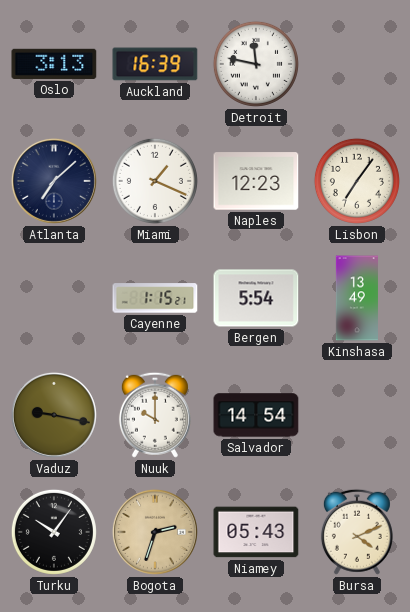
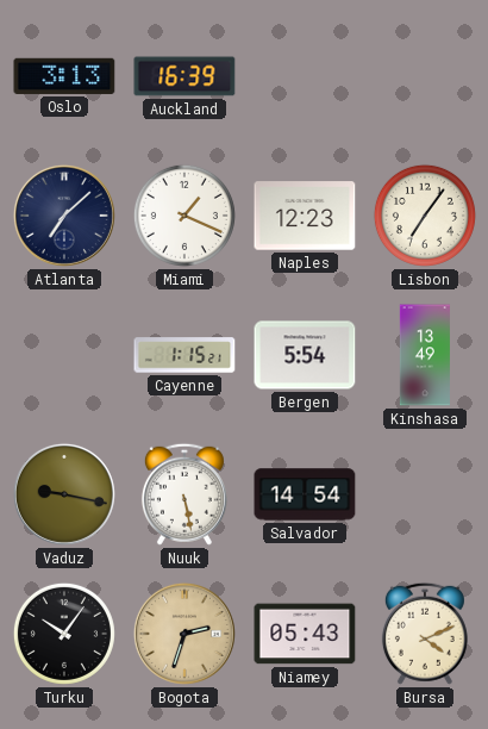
Detroit: 11:47 -> none
Nuuk: 10:00 -> 5:28
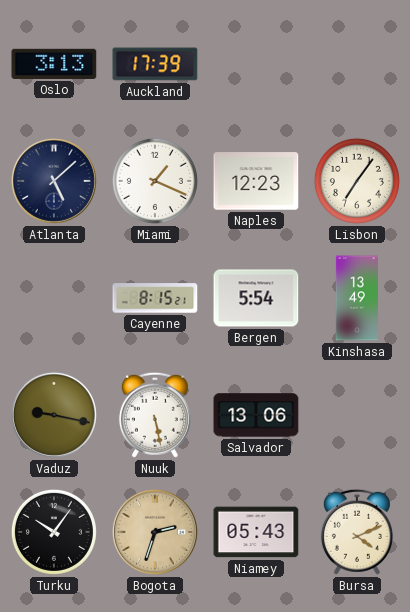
Auckland: 16:39 -> 17:39
Atlanta: 7:08 -> 5:08
Cayenne: 1:15 -> 8:15
Salvador: 14:54 -> 13:06
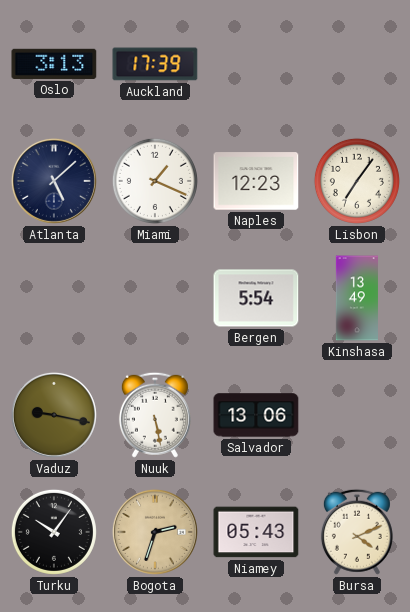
Cayenne: 8:15 -> none
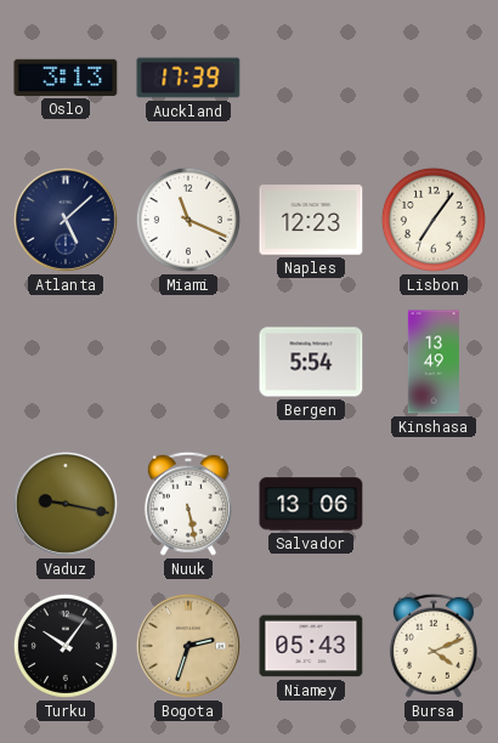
Miami: 1:19 -> 11:19
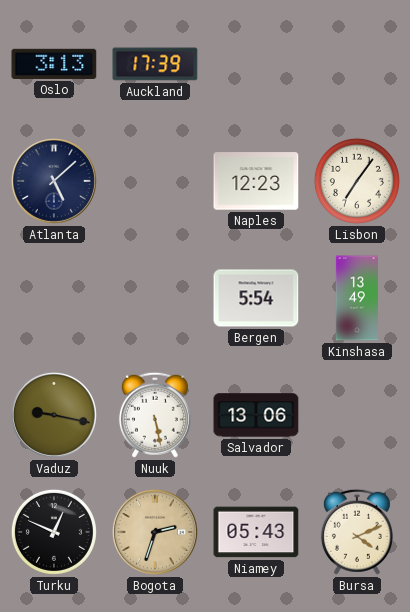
Miami: 11:19 -> none
Turku: 10:06 -> 12:49
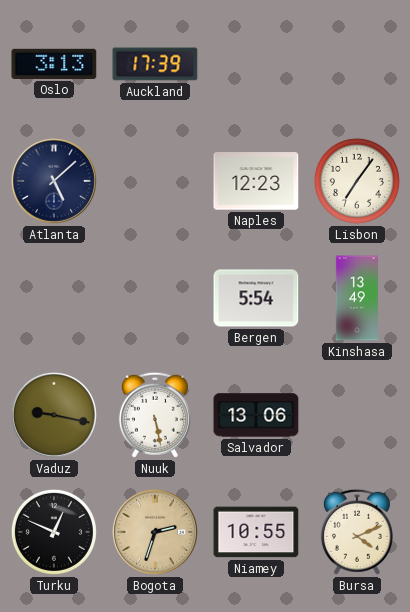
Niamey: 05:43 -> 10:55
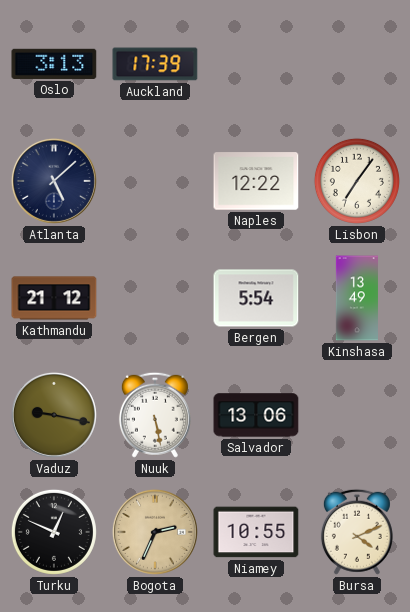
Naples: 12:23 -> 12:22
Kathmandu: none -> 21:12
Bogota: 2:33 -> 2:34
